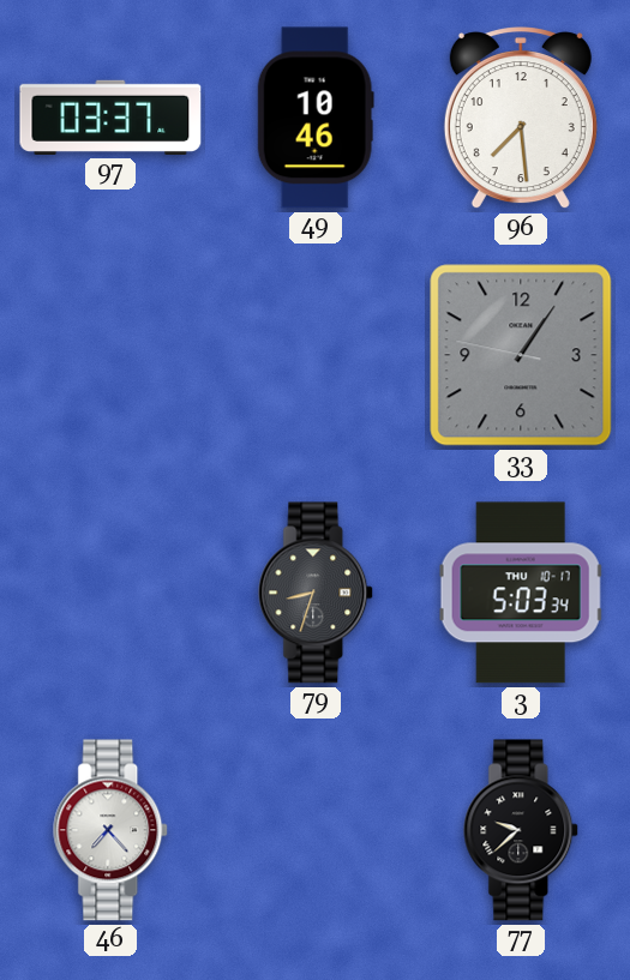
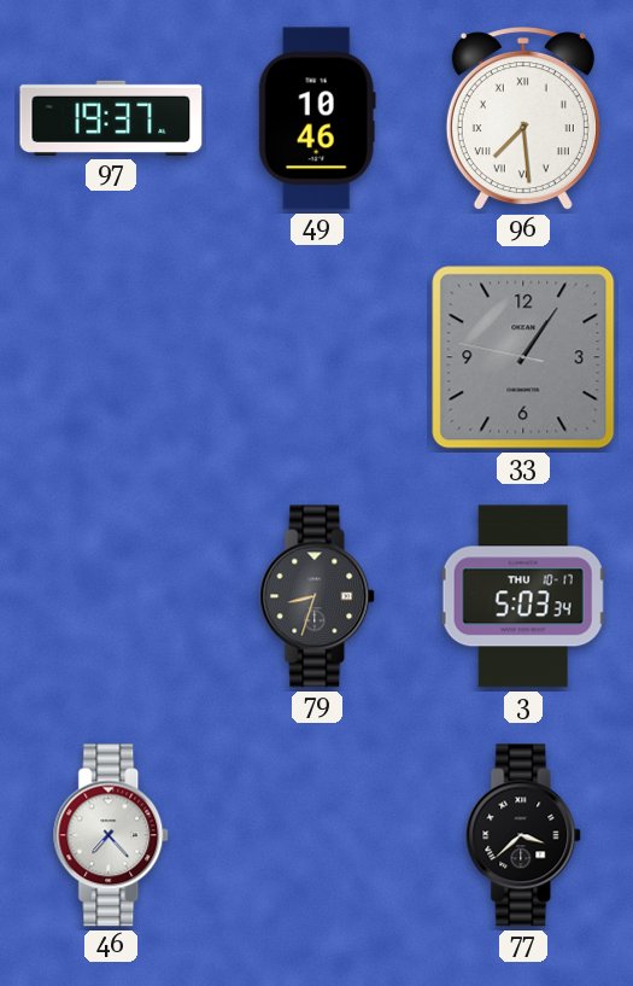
97: 03:37 -> 19:37
96 numerals: Arabic -> Roman
77: 9:38 -> 3:38
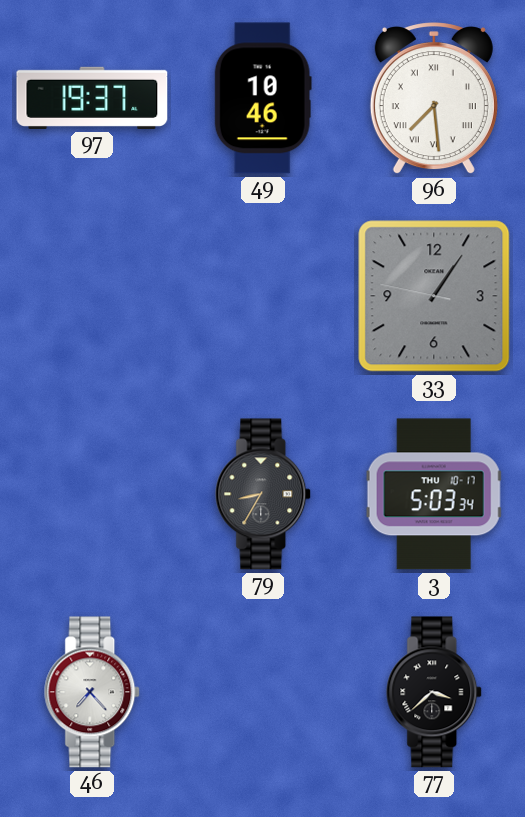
79: 8:33 -> 8:35
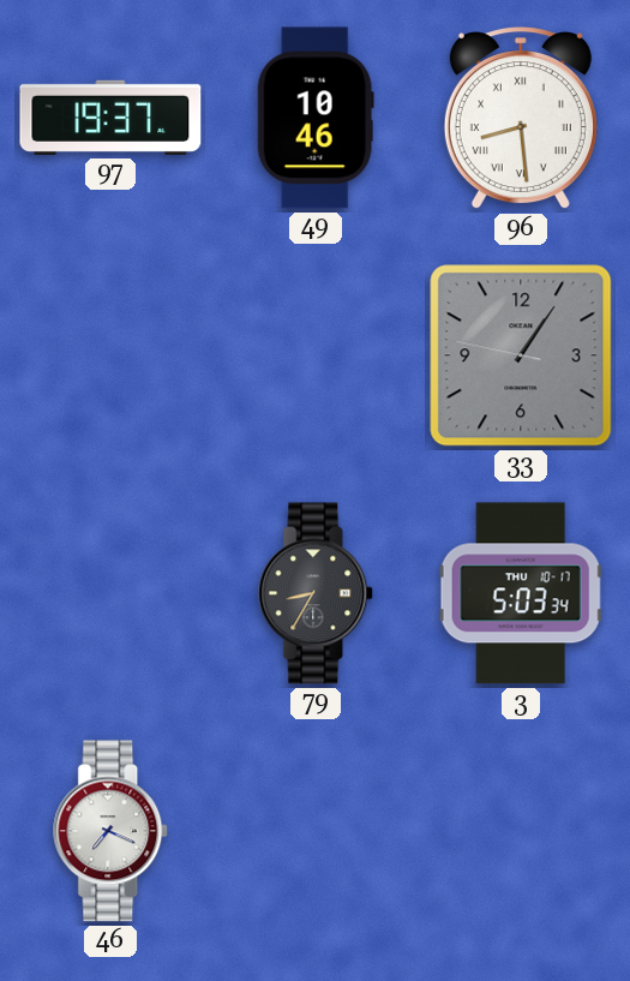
96: 7:29 -> 8:29
46: 7:23 -> 7:19
77: 3:38 -> none
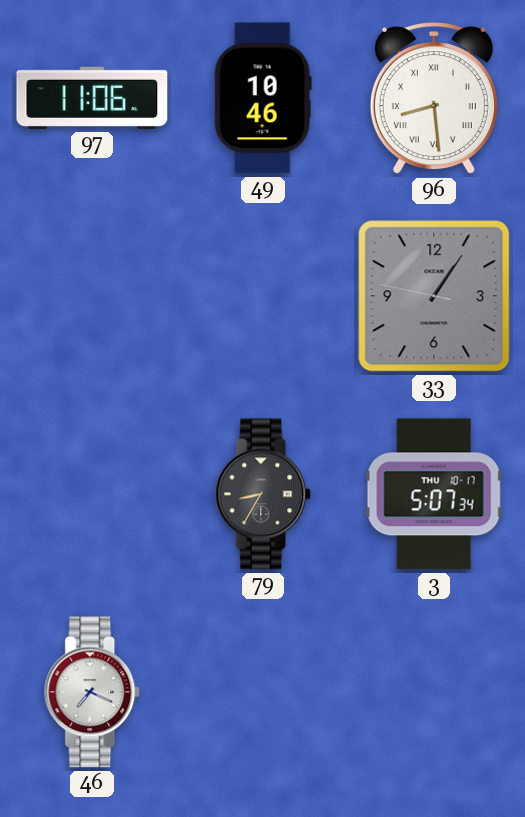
97: 19:37 -> 11:06
3: 5:03 -> 5:07
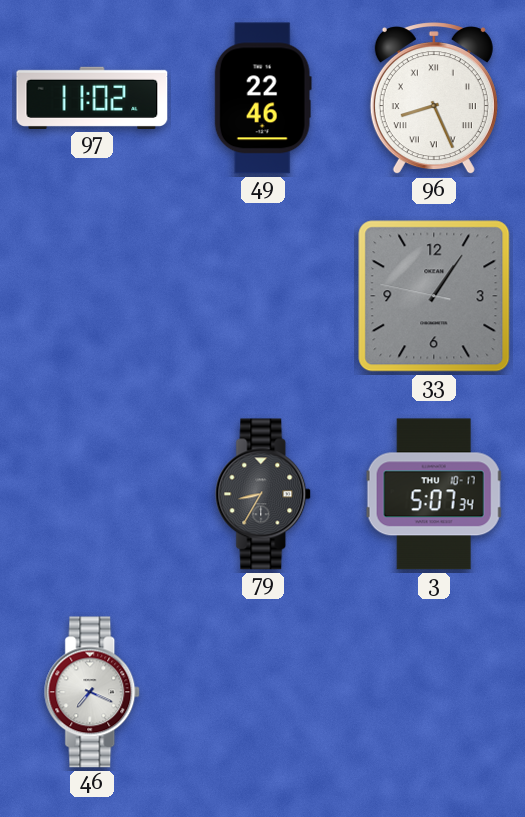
97: 11:06 -> 11:02
49: 10:46 -> 22:46
96: 8:29 -> 8:26
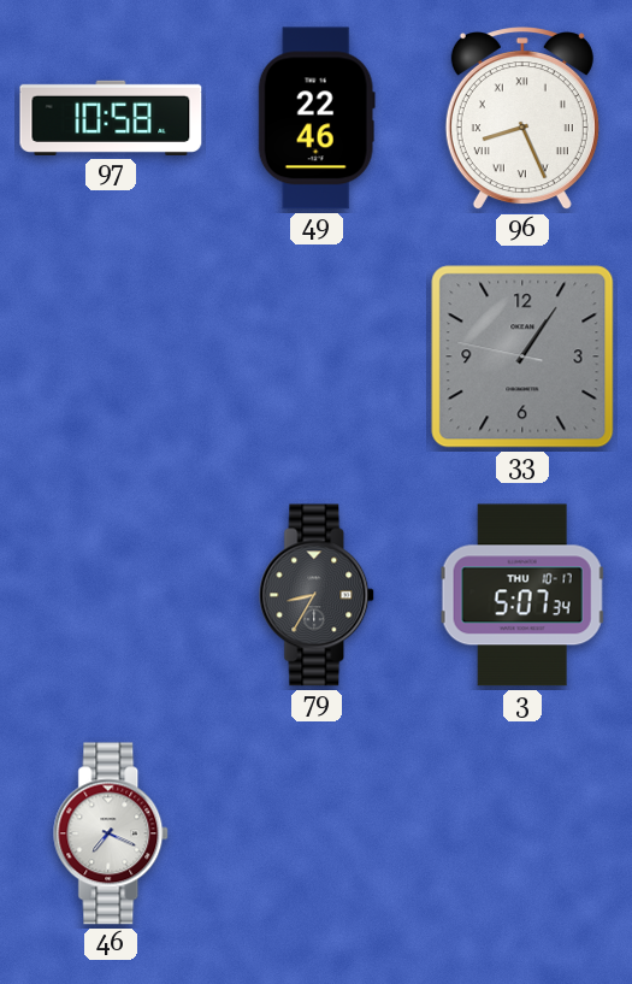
97: 11:02 -> 10:58
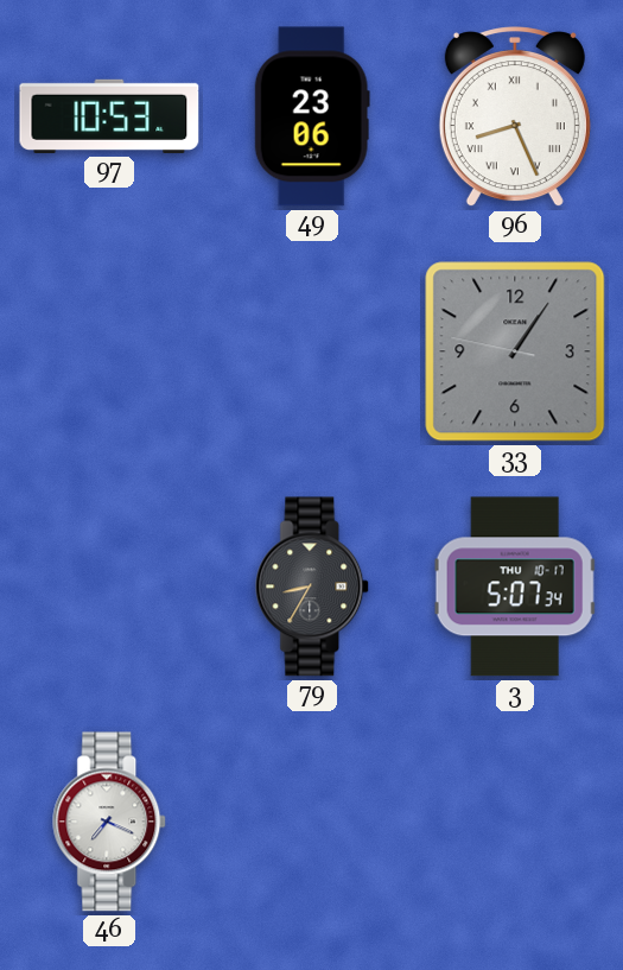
97: 10:58 -> 10:53
49: 22:46 -> 23:06
